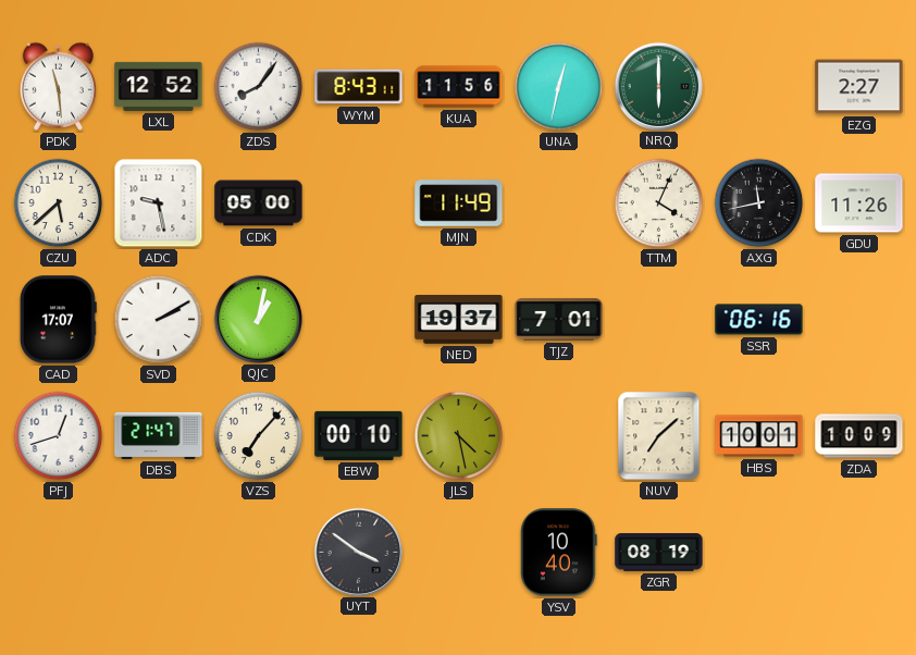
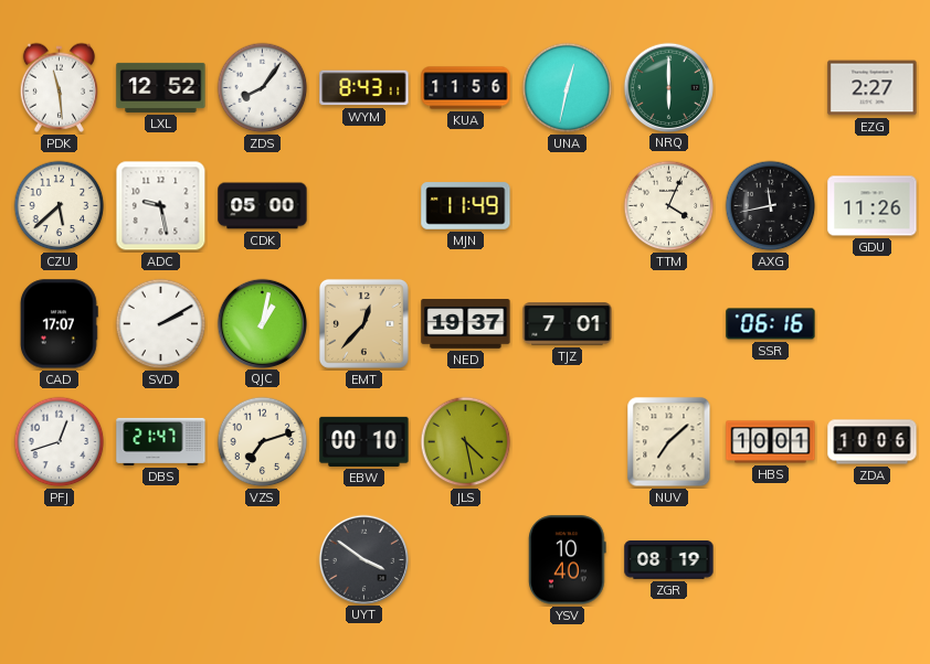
EMT: none -> 12:37
VZS: 7:07 -> 7:12
ZDA: 10:09 -> 10:06
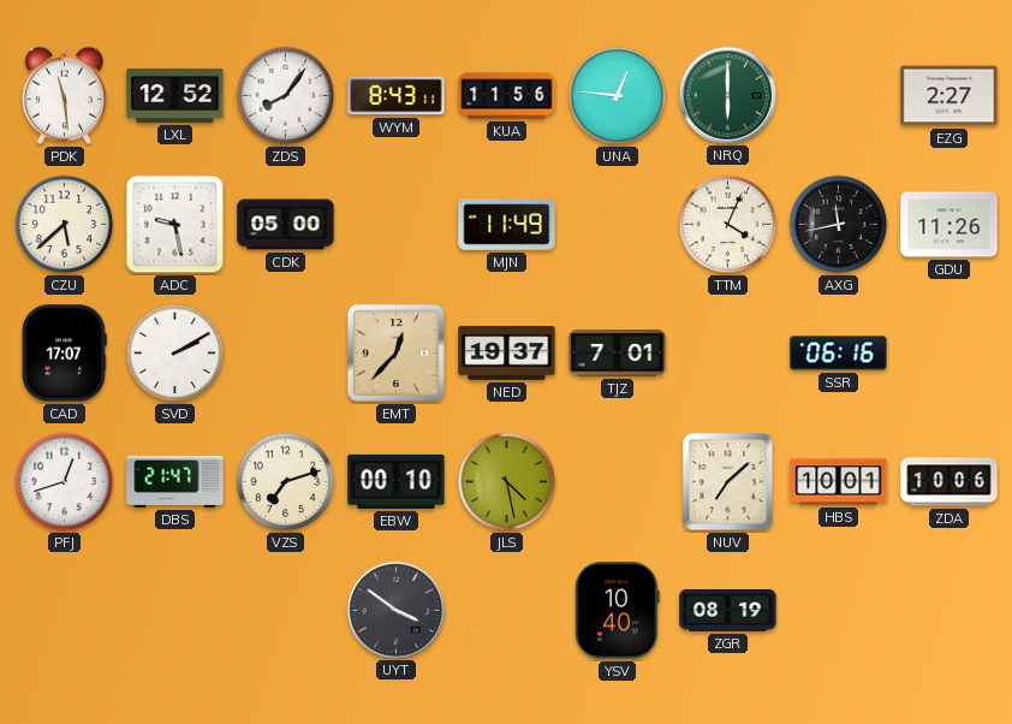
UNA: 12:32 -> 12:46
QJC: 1:02 -> none
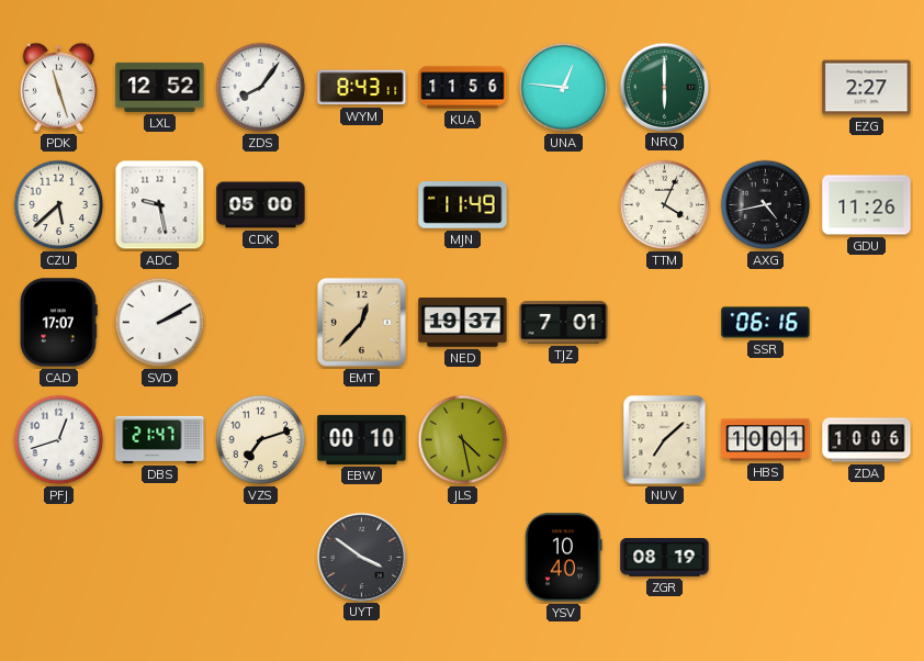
PDK: 11:29 -> 11:27
AXG: 11:43 -> 4:43
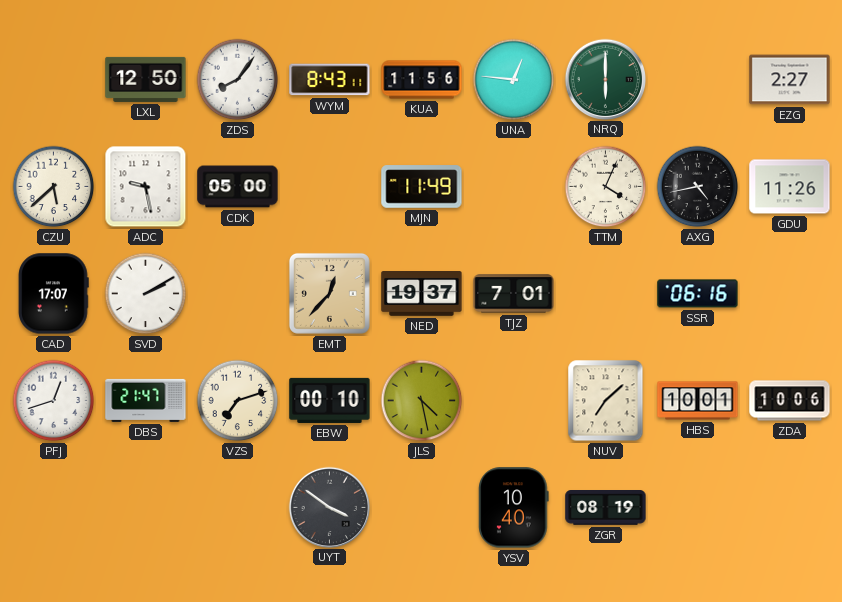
PDK: 11:27 -> none
LXL: 12:52 -> 12:50
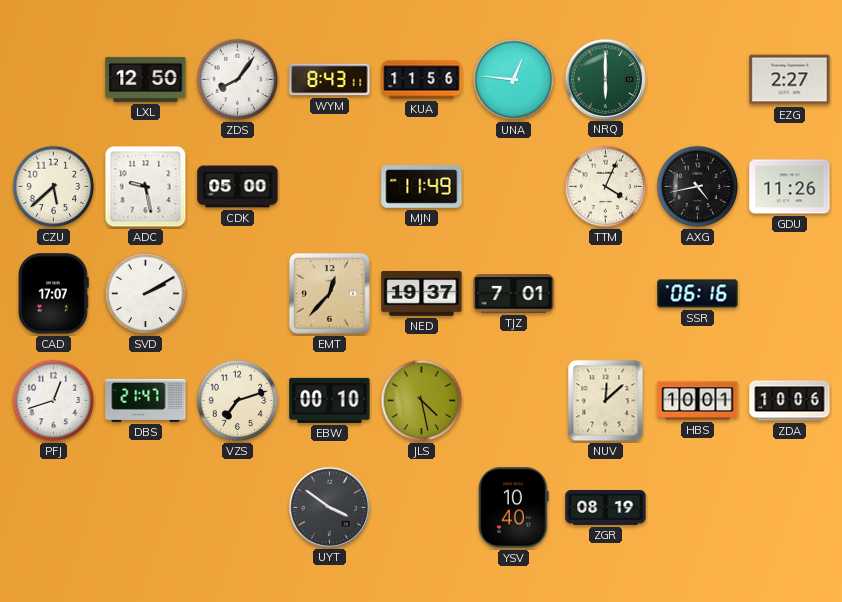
NUV: 7:08 -> 12:08
